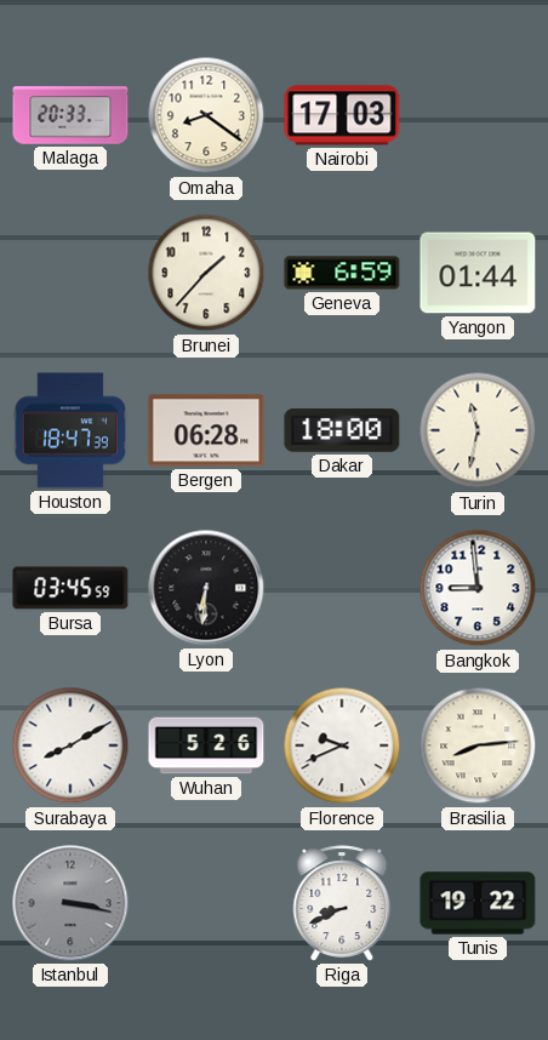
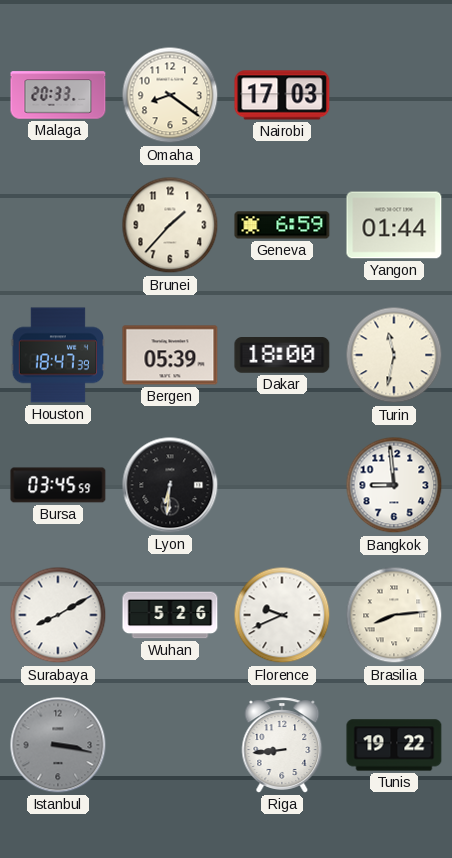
Bergen: 06:28 -> 05:39
Riga: 8:41 -> 8:44
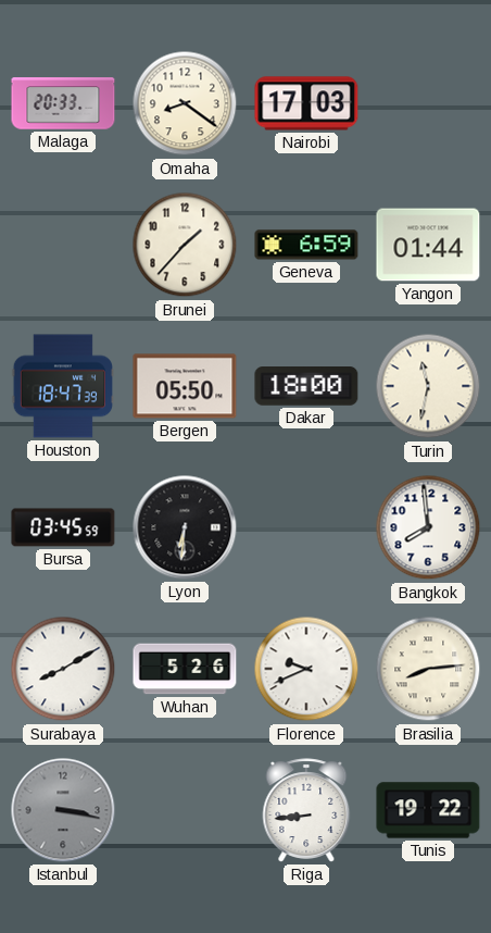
Bergen: 05:39 -> 05:50
Bangkok: 8:59 -> 7:59
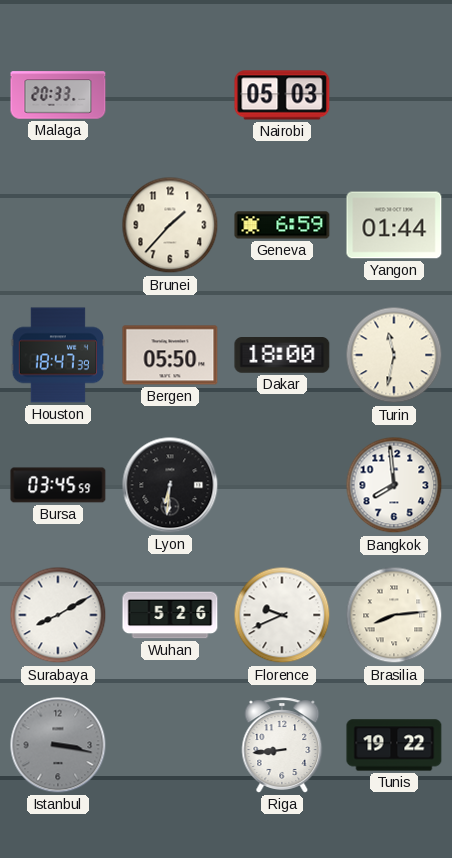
Omaha: 8:21 -> none
Nairobi: 17:03 -> 05:03
